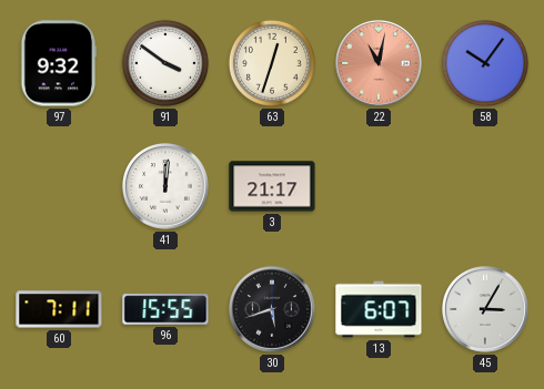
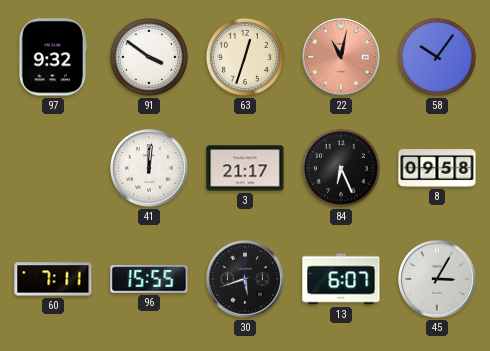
84: none -> 6:26
8: none -> 09:58
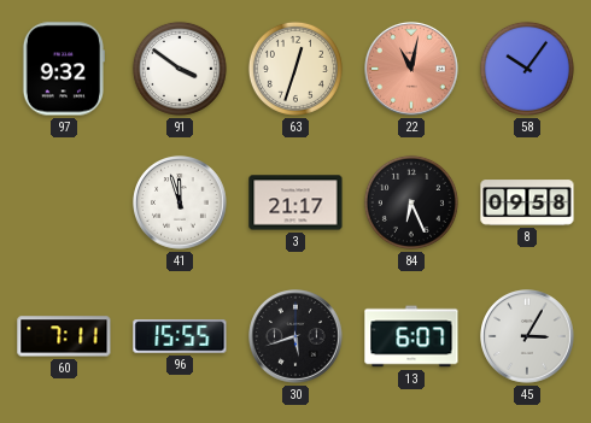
41: 12:01 -> 11:57
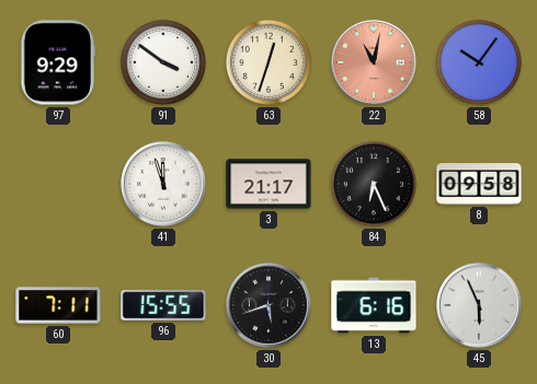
97: 9:32 -> 9:29
13: 6:07 -> 6:16
45: 3:05 -> 5:56
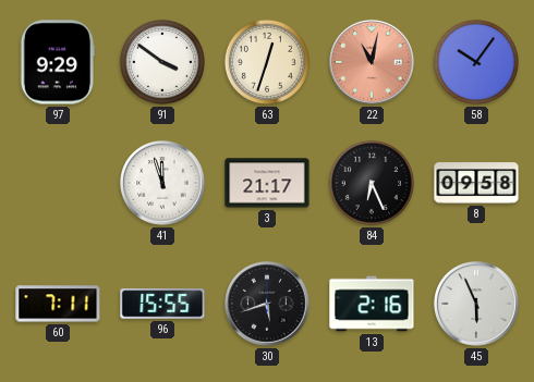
13: 6:16 -> 2:16
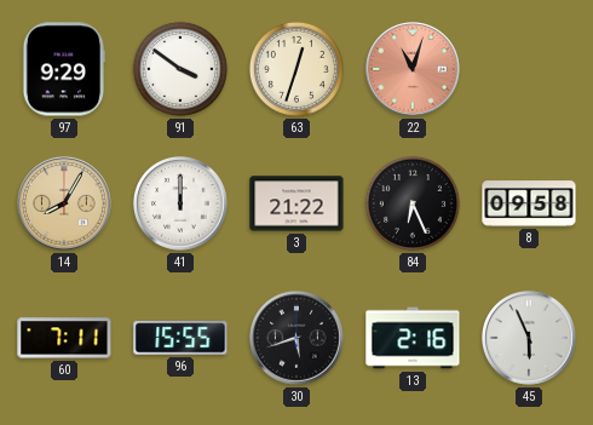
22: 11:02 -> 11:03
58: 10:06 -> none
14: none -> 8:05
41: 11:57 -> 12:00
3: 21:17 -> 21:22
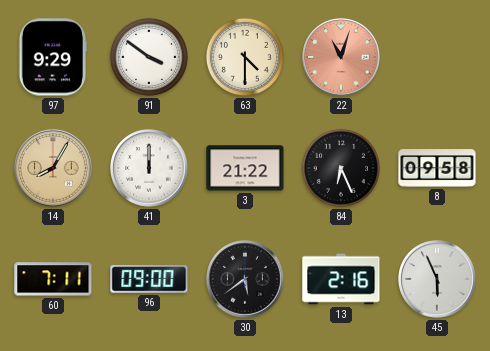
63: 12:33 -> 4:30
96: 15:55 -> 09:00
30: 5:42 -> 5:39
